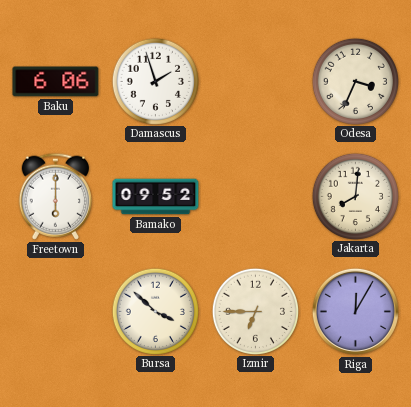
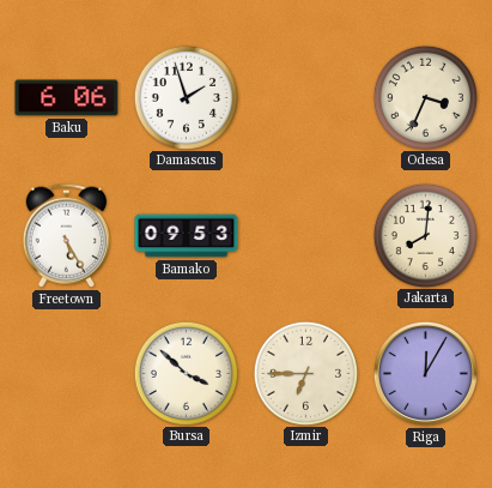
Freetown: 6:00 -> 5:25
Bamako: 09:52 -> 09:53
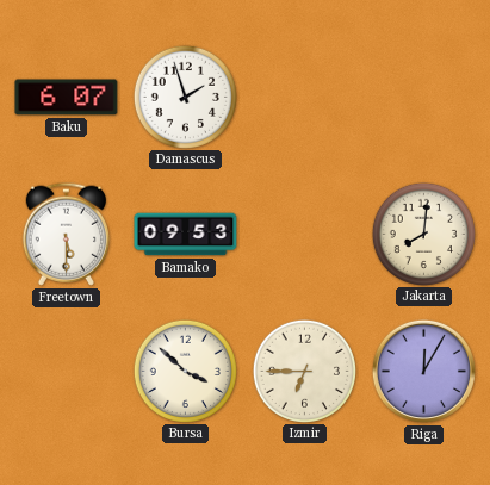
Baku: 6:06 -> 6:07
Odesa: 3:34 -> none
Freetown: 5:25 -> 5:30
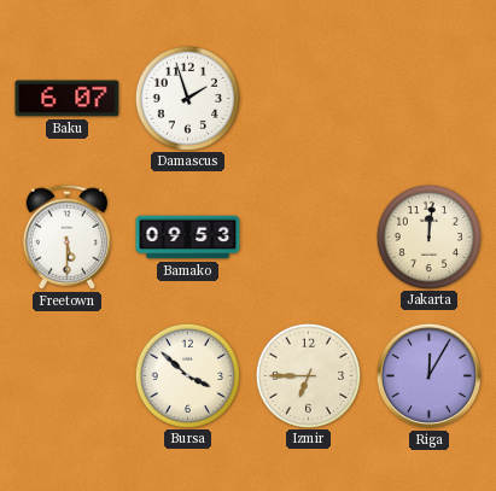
Jakarta: 8:01 -> 12:01
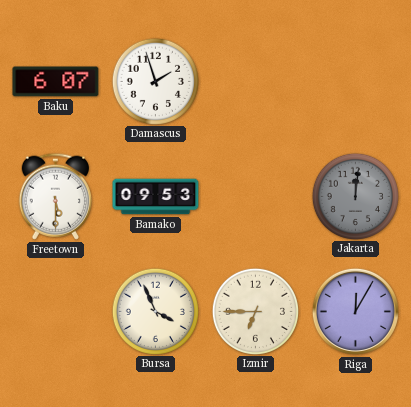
Jakarta dial: cream -> grey
Bursa: 3:52 -> 3:56
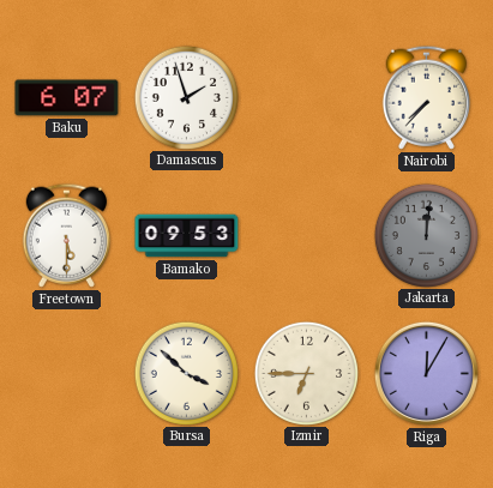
Nairobi: none -> 7:37
Bursa: 3:56 -> 3:52
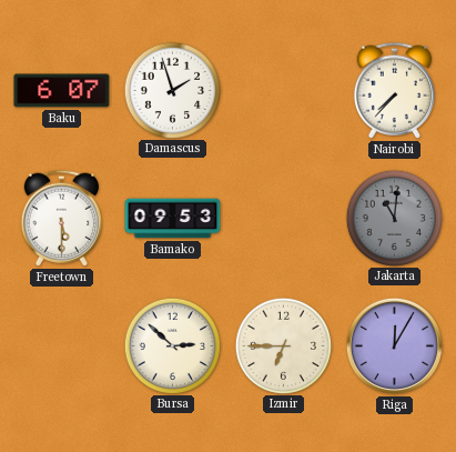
Jakarta: 12:01 -> 11:01
Bursa: 3:52 -> 2:52
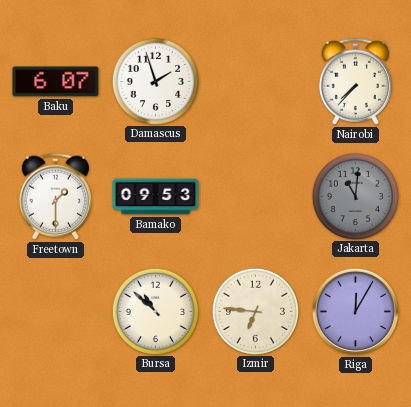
Freetown: 5:30 -> 1:30
Bursa: 2:52 -> 10:52
Izmir: 6:45 -> 6:46
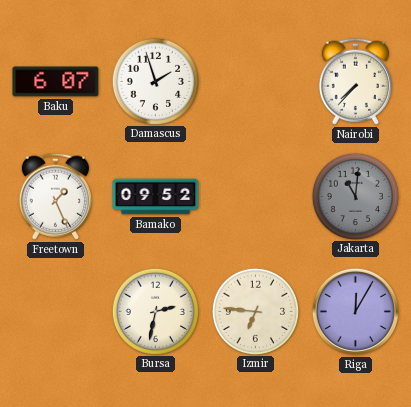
Freetown: 1:30 -> 1:26
Bamako: 09:53 -> 09:52
Bursa: 10:52 -> 2:32
